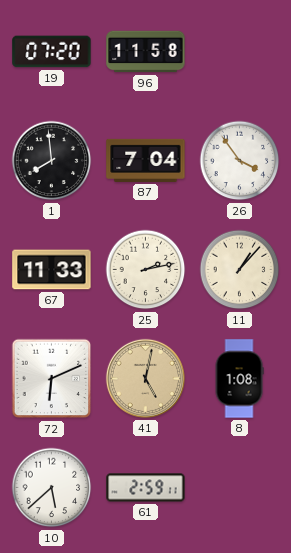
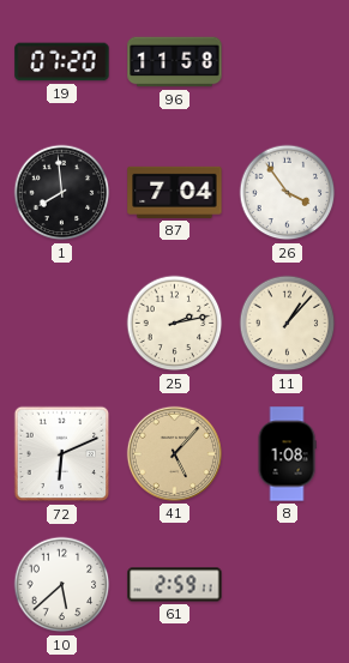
67: 11:33 -> none
41: 5:02 -> 5:07
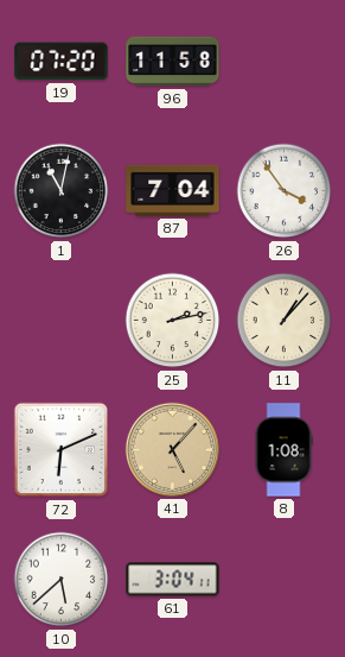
1: 7:59 -> 11:02
61: 2:59 -> 3:04
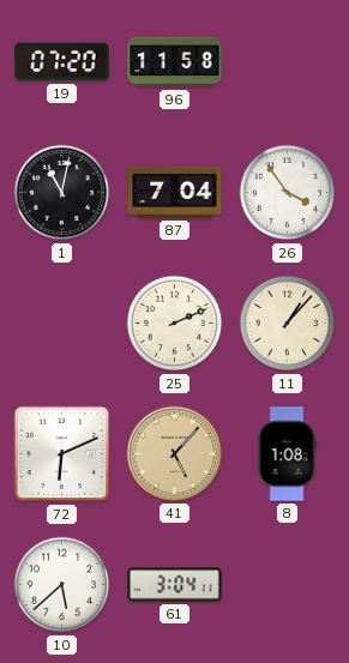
25: 2:13 -> 2:11
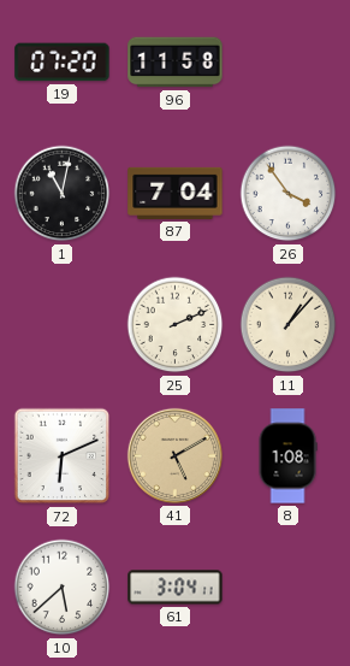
41: 5:07 -> 5:10
